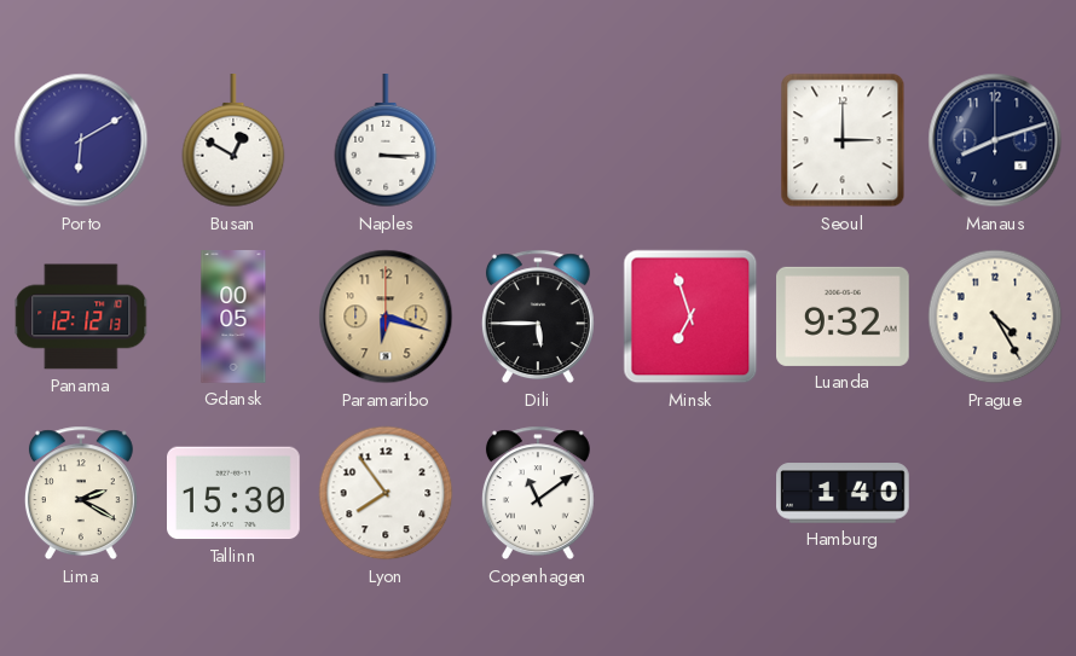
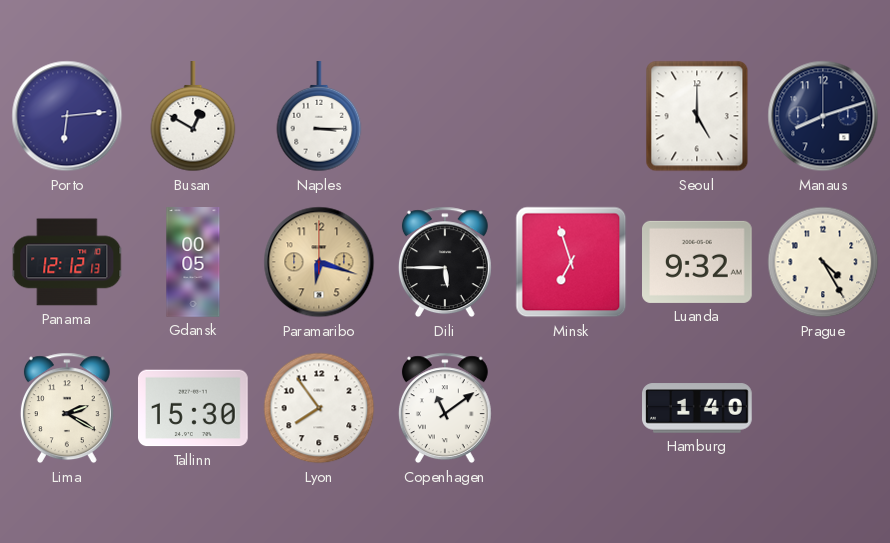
Porto: 6:10 -> 6:14
Seoul: 3:00 -> 5:00
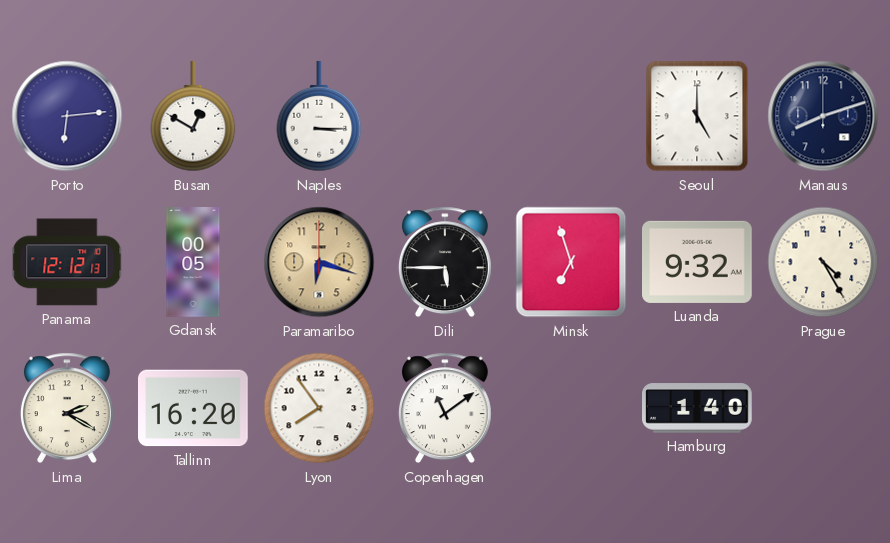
Tallinn: 15:30 -> 16:20
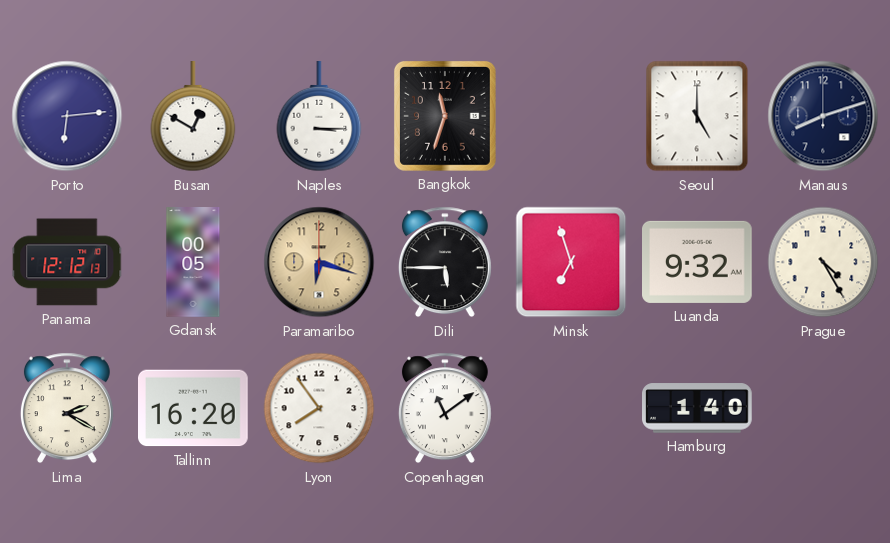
Bangkok: none -> 11:33
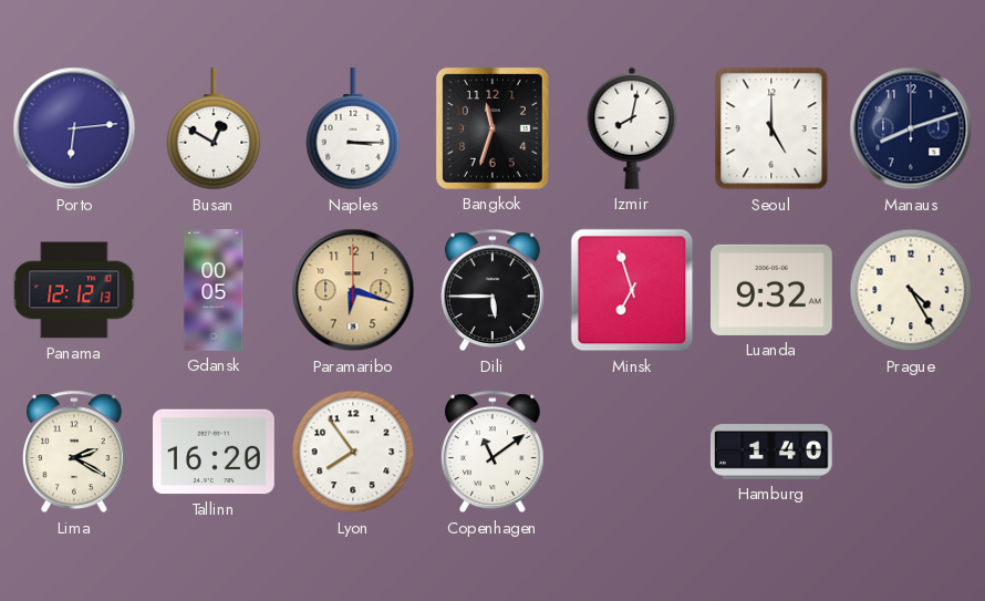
Izmir: none -> 8:02
